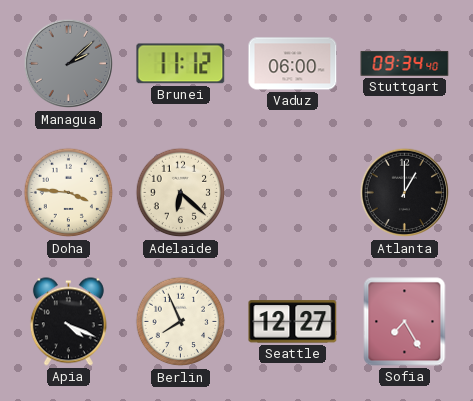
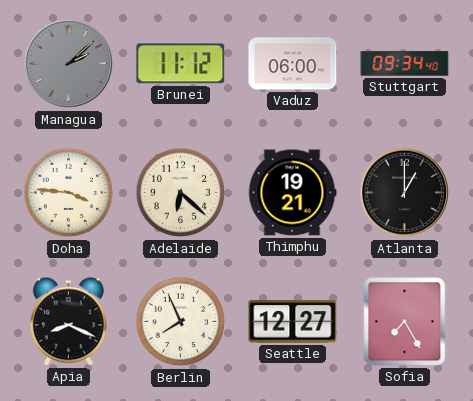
Thimphu: none -> 19:21
Apia: 4:19 -> 8:19
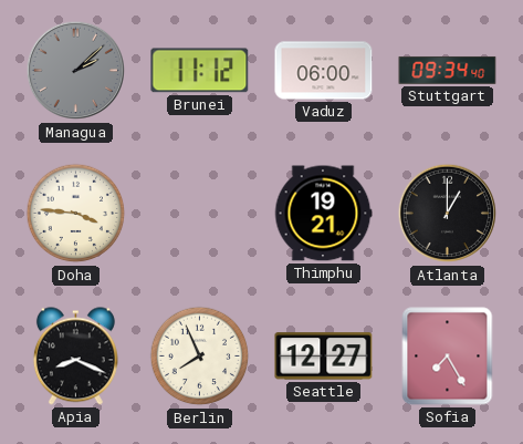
Adelaide: 6:22 -> none
